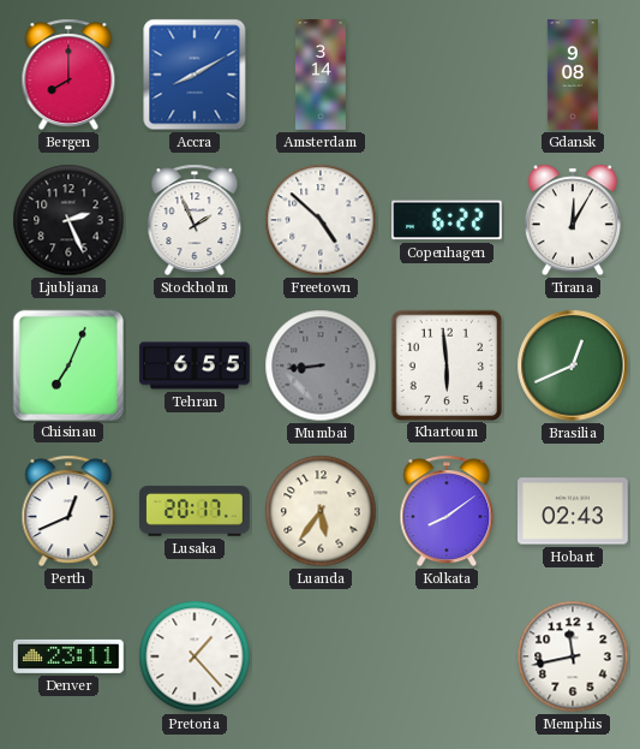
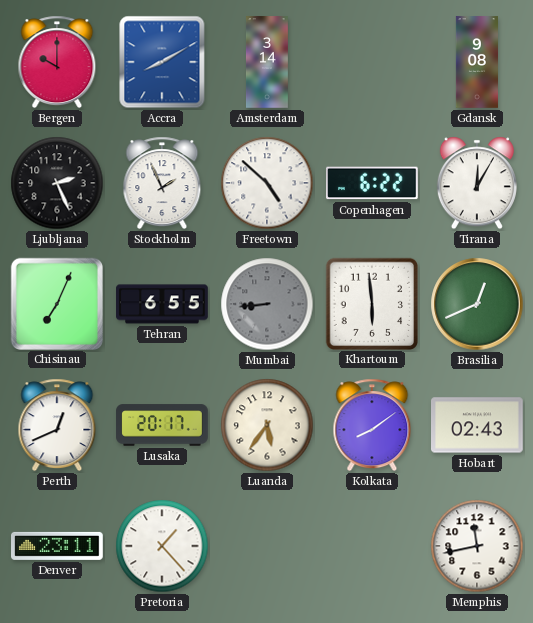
Bergen: 8:00 -> 10:00
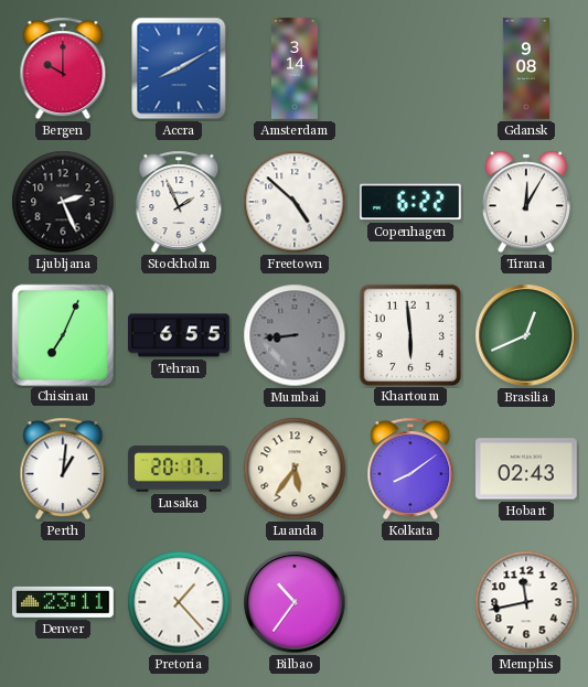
Perth: 12:41 -> 1:01
Bilbao: none -> 10:36
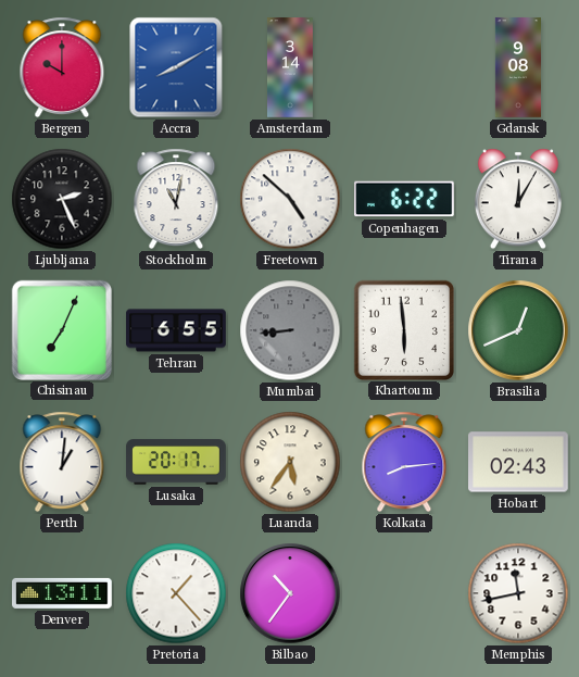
Stockholm: 1:56 -> 11:02
Kolkata: 8:09 -> 8:14
Denver: 23:11 -> 13:11
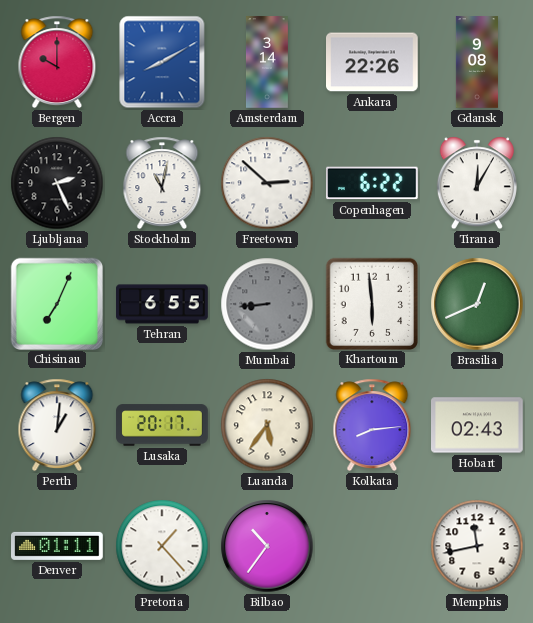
Ankara: none -> 22:26
Freetown: 4:52 -> 2:52
Denver: 13:11 -> 01:11
